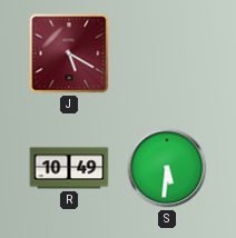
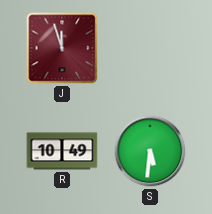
J: 5:20 -> 11:57
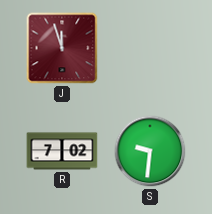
R: 10:49 -> 7:02
S: 5:31 -> 9:31
